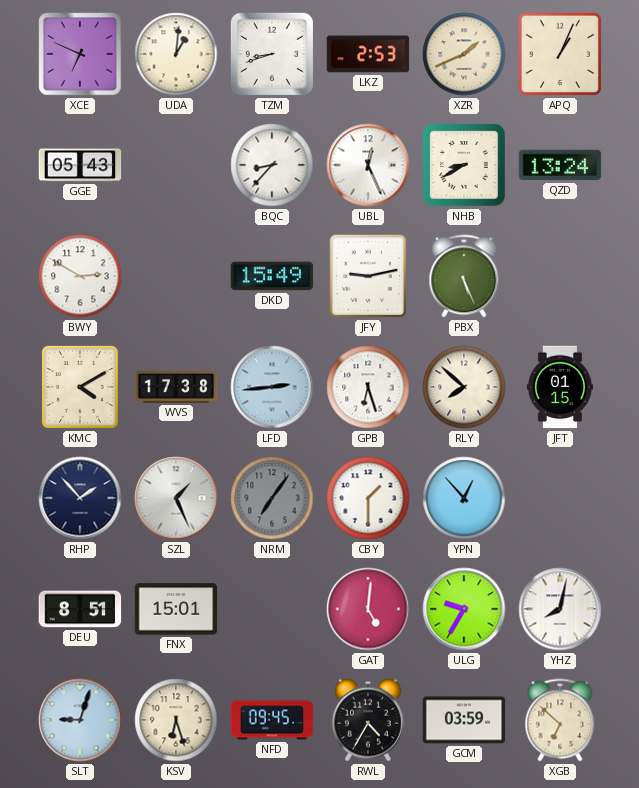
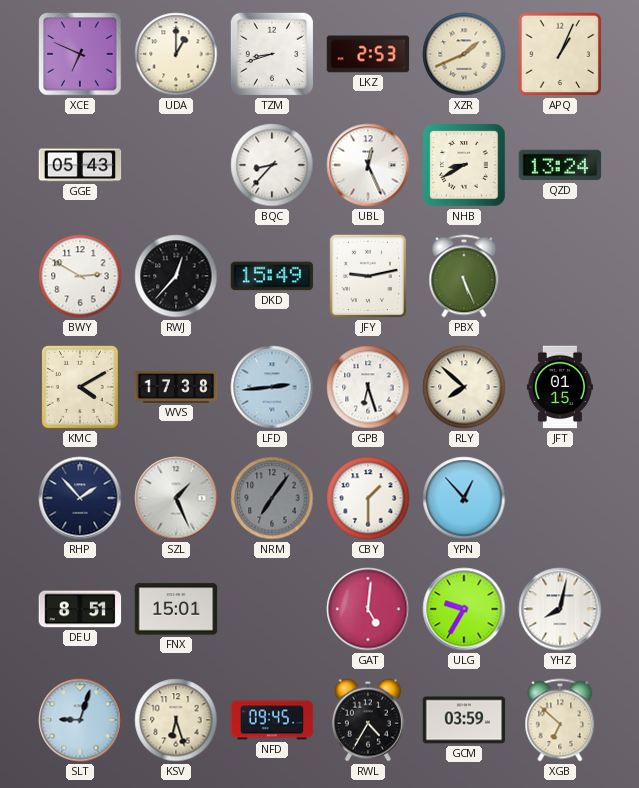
UDA: 1:01 -> 1:00
RWJ: none -> 12:37
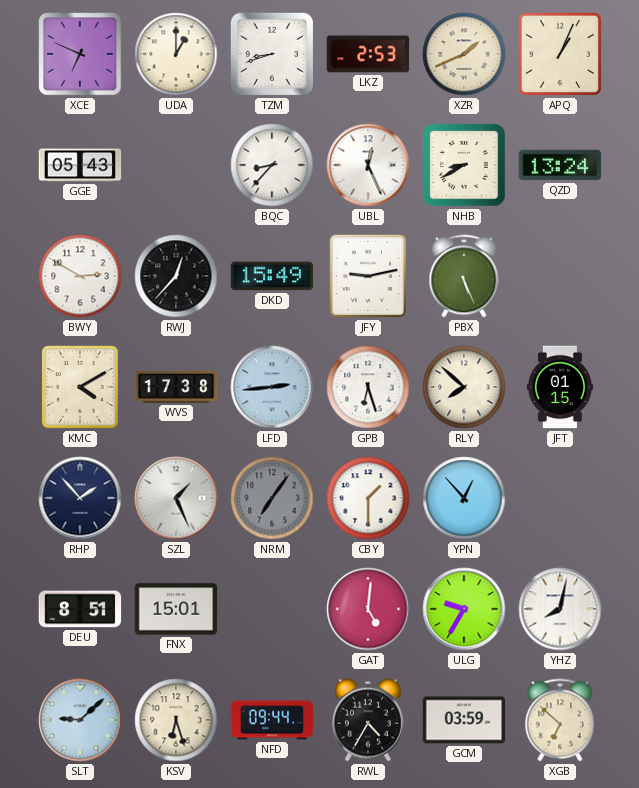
SLT: 9:03 -> 9:08
NFD: 09:45 -> 09:44
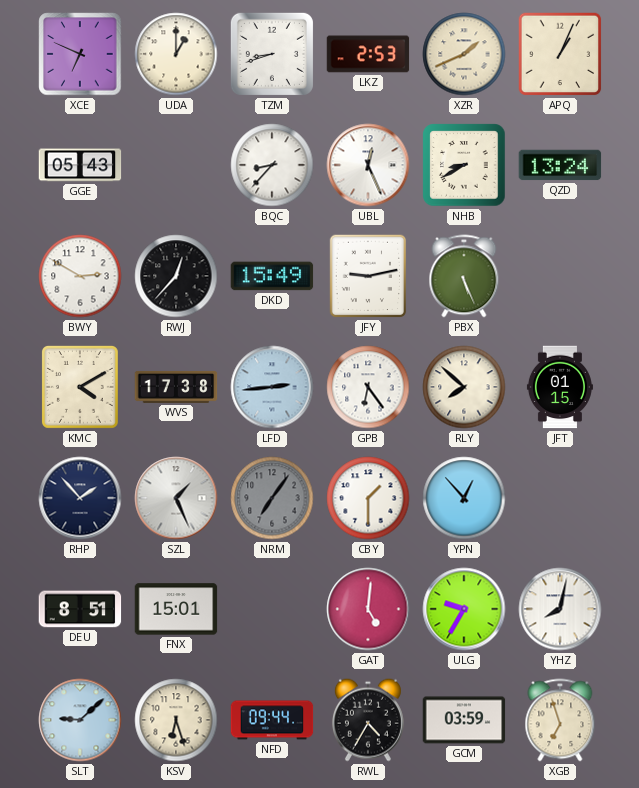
GPB: 6:27 -> 6:24
XGB: 6:52 -> 6:57
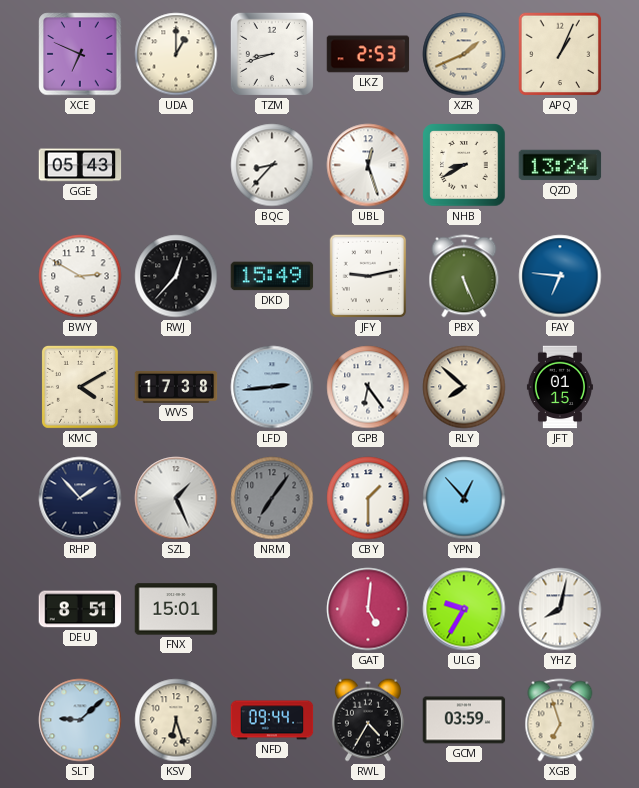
UBL: 12:26 -> 12:27
FAY: none -> 6:46
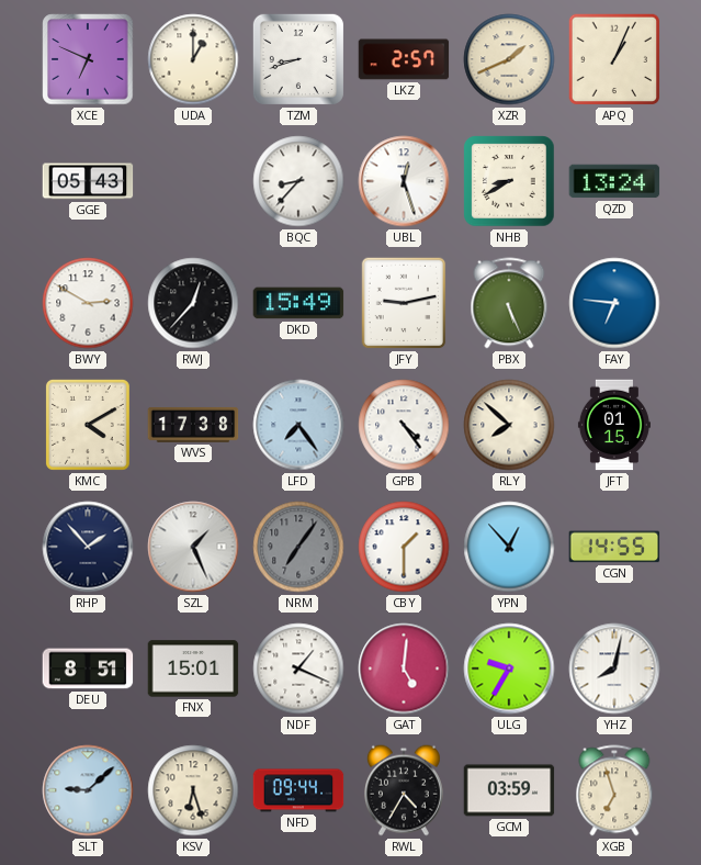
LKZ: 2:53 -> 2:57
LFD: 2:44 -> 7:24
GPB: 6:24 -> 4:24
CGN: none -> 14:55
NDF: none -> 1:19
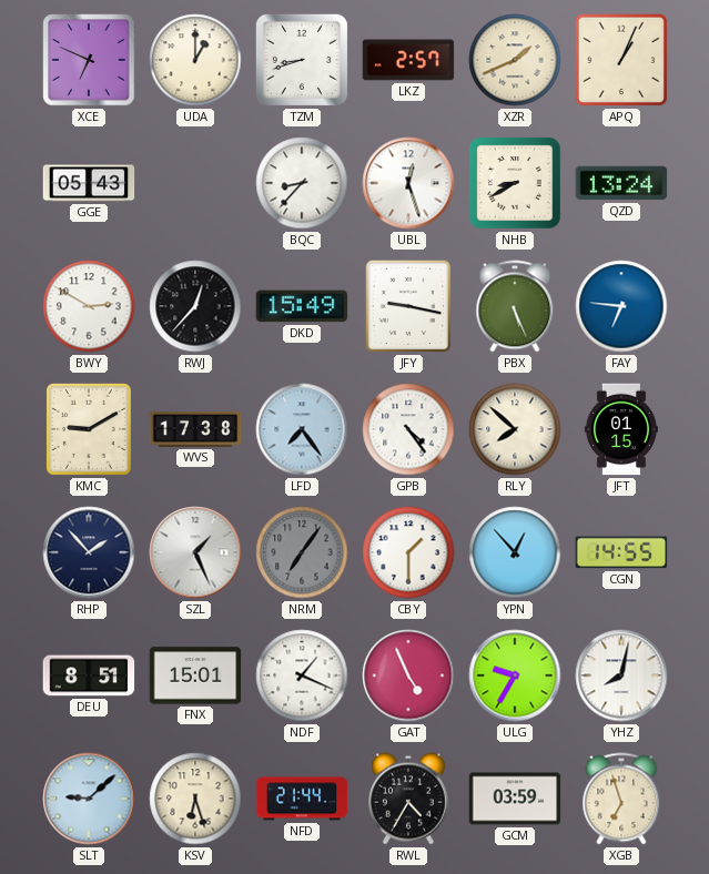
JFY: 9:13 -> 9:17
KMC: 4:10 -> 9:10
GAT: 5:01 -> 4:56
NFD: 09:44 -> 21:44
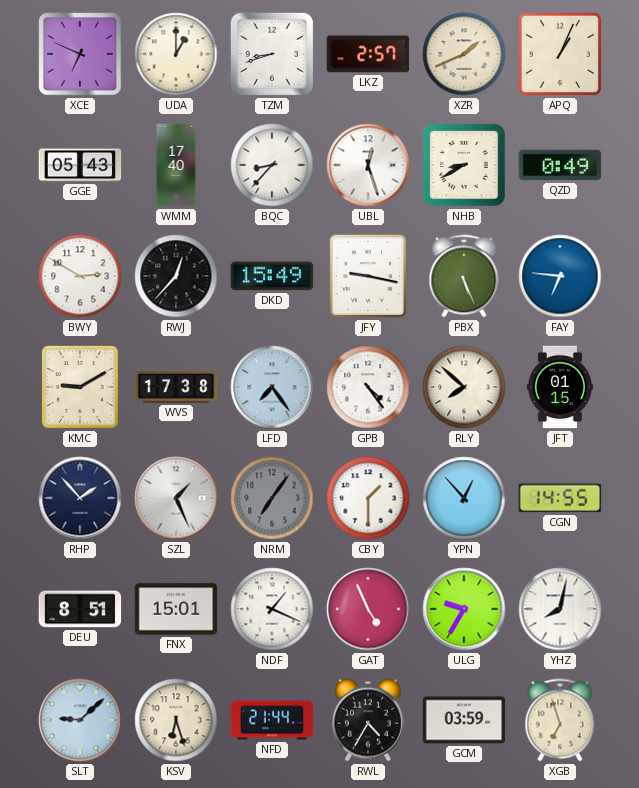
WMM: none -> 17:40
QZD: 13:24 -> 0:49
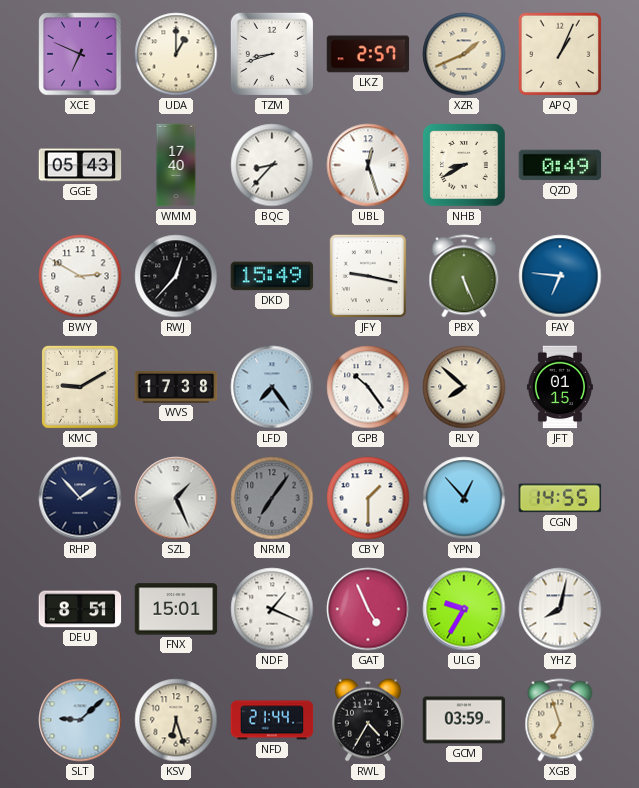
GPB: 4:24 -> 10:24
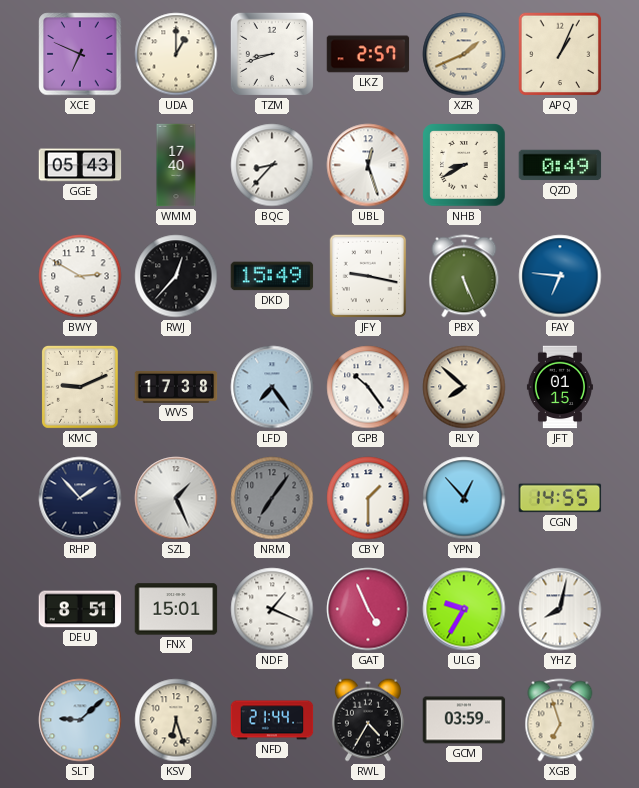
KMC: 9:10 -> 9:11
